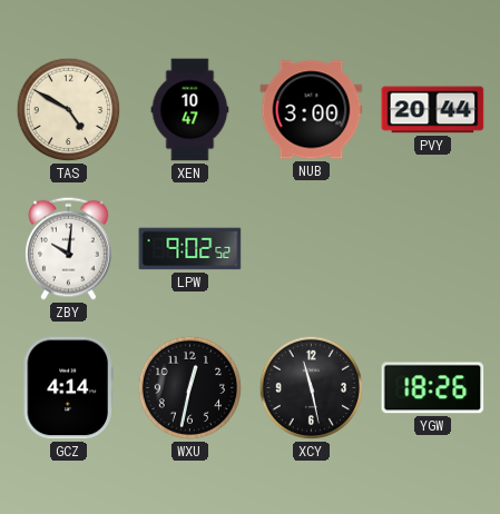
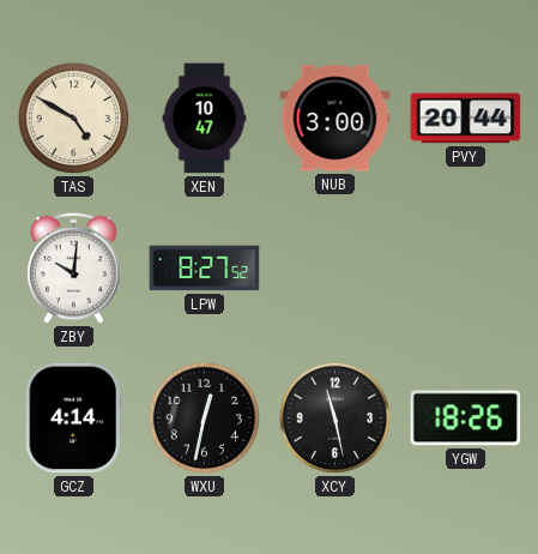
LPW: 9:02 -> 8:27
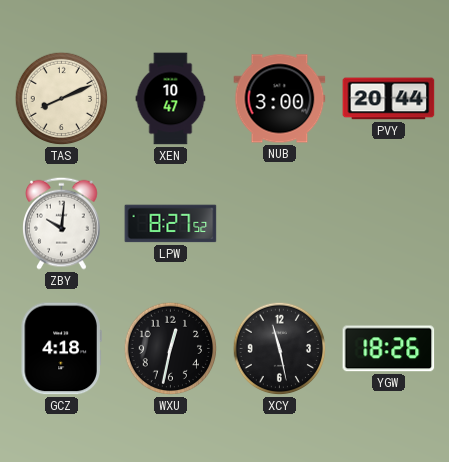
TAS: 4:50 -> 8:11
GCZ: 4:14 -> 4:18
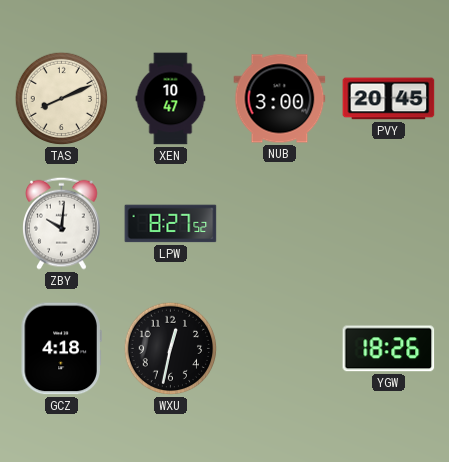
PVY: 20:44 -> 20:45
XCY: 11:28 -> none
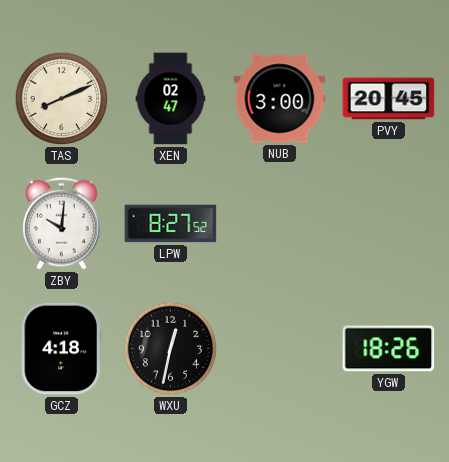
XEN: 10:47 -> 02:47
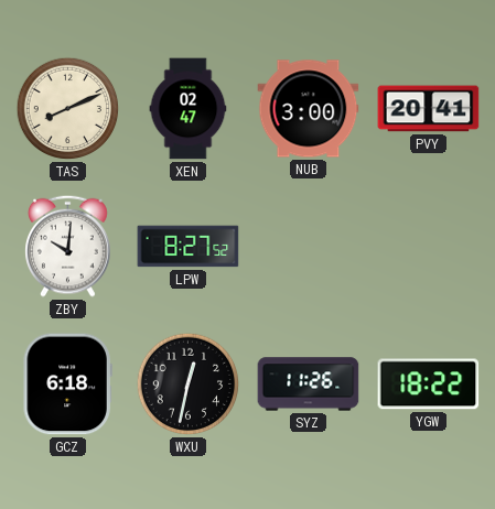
PVY: 20:45 -> 20:41
GCZ: 4:18 -> 6:18
SYZ: none -> 11:26
YGW: 18:26 -> 18:22
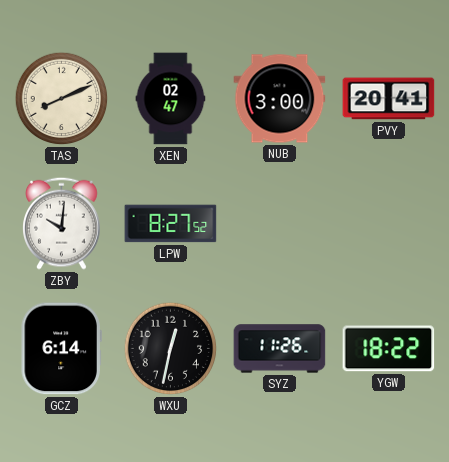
GCZ: 6:18 -> 6:14
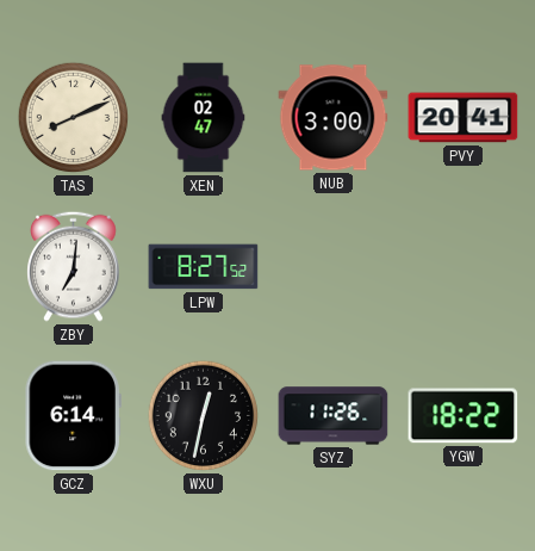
ZBY: 10:01 -> 7:01
